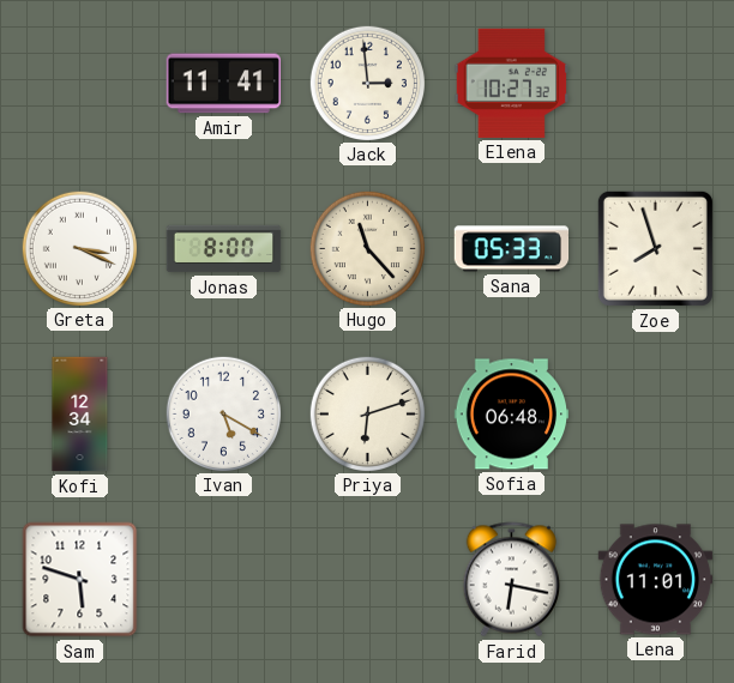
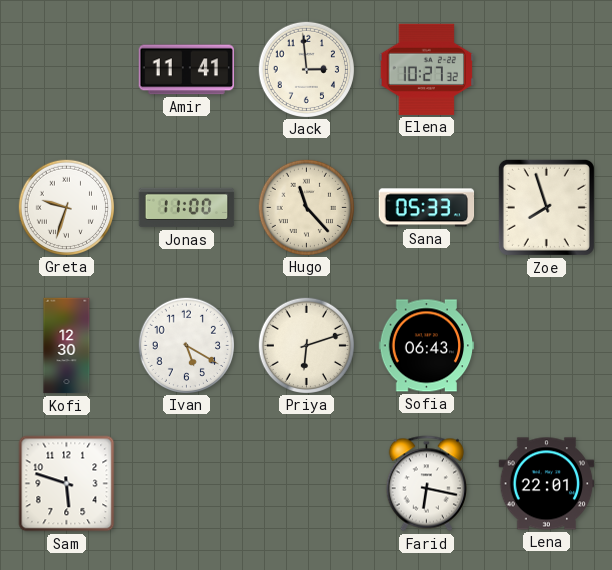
Greta: 3:19 -> 9:33
Jonas: 8:00 -> 11:00
Kofi: 12:34 -> 12:30
Sofia: 06:48 -> 06:43
Lena: 11:01 -> 22:01
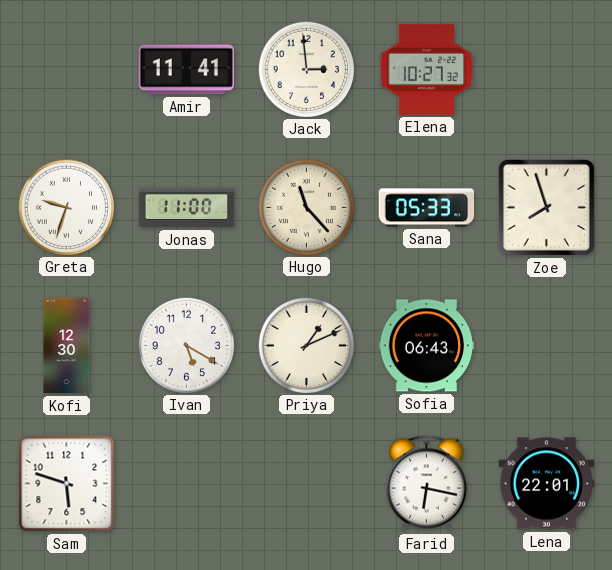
Priya: 6:12 -> 1:11
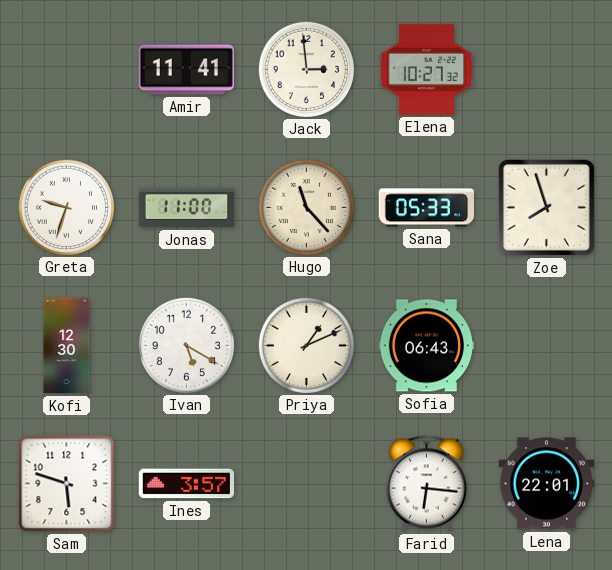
Ines: none -> 3:57
Farid: 6:17 -> 6:16
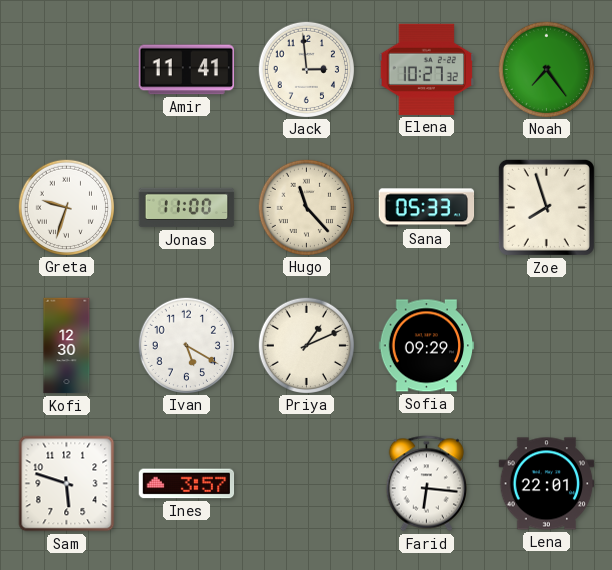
Noah: none -> 7:24
Sofia: 06:43 -> 09:29
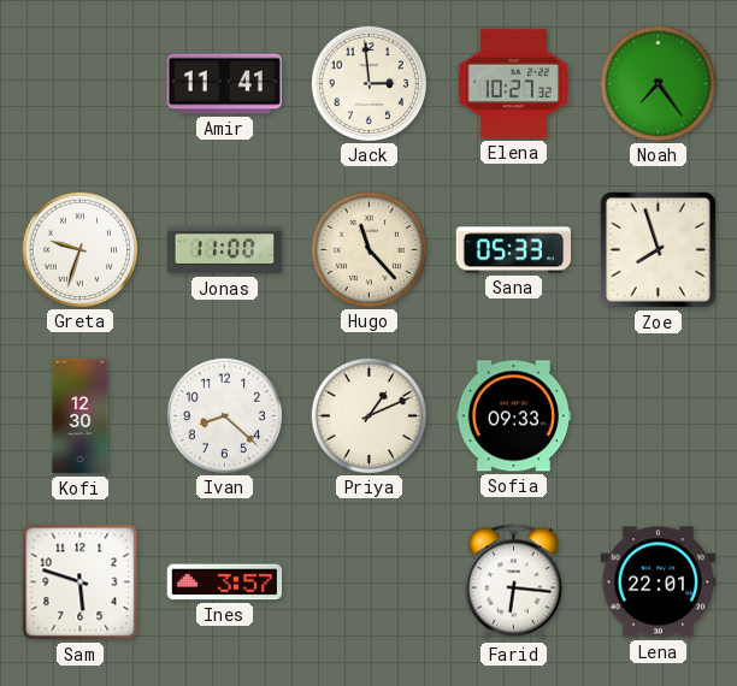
Ivan: 5:20 -> 8:22
Sofia: 09:29 -> 09:33
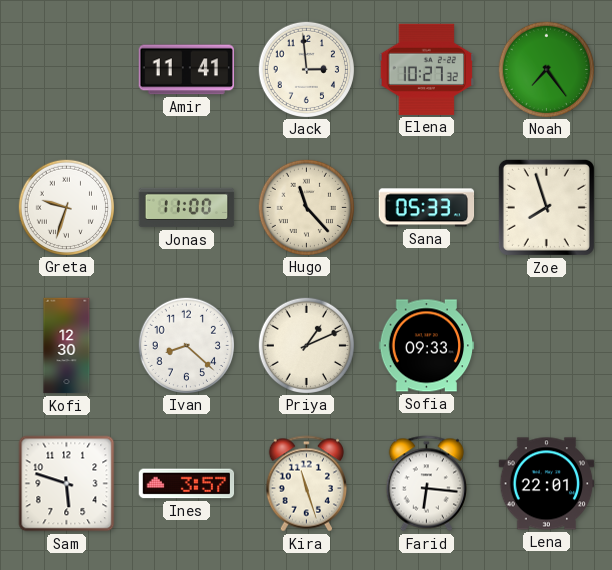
Kira: none -> 11:27
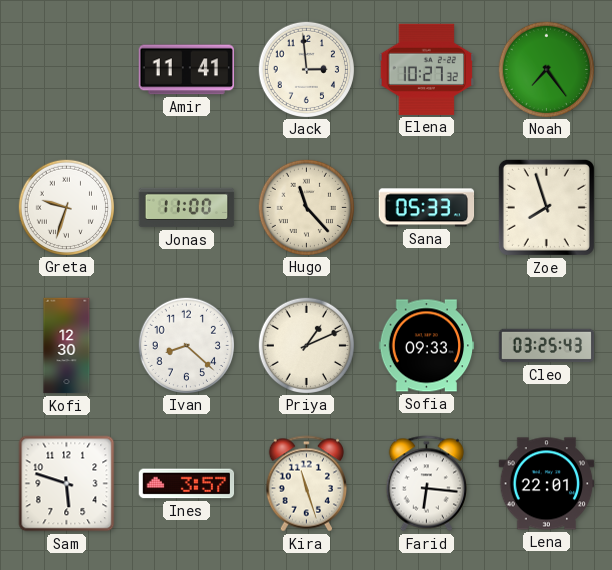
Cleo: none -> 03:25
